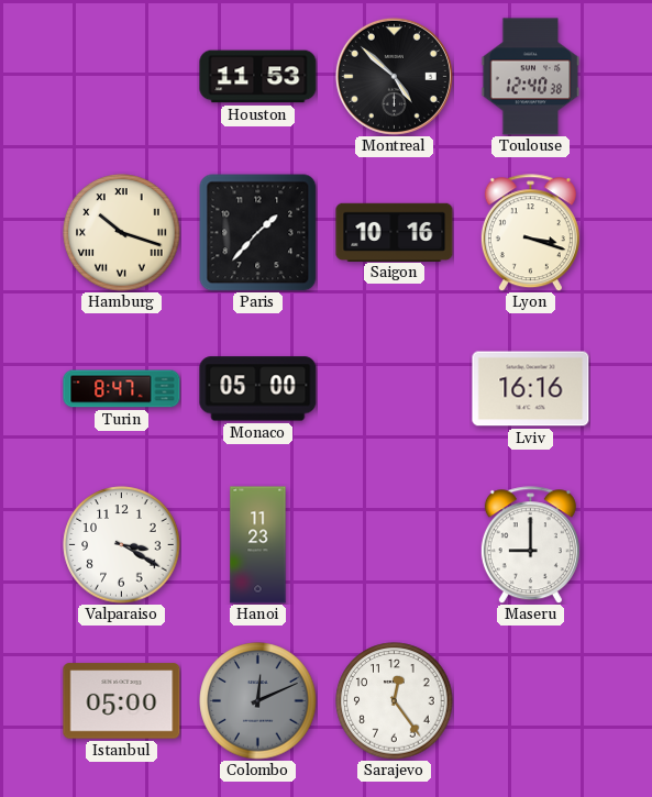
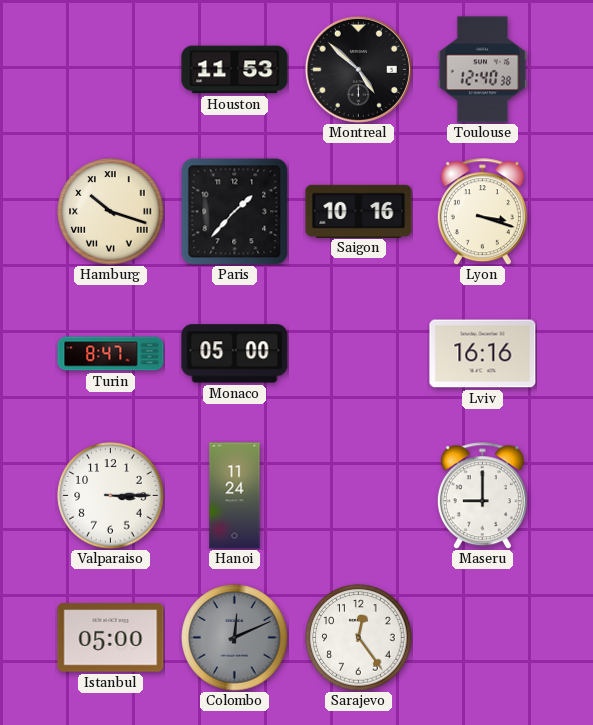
Valparaiso: 3:20 -> 3:15
Hanoi: 11:23 -> 11:24
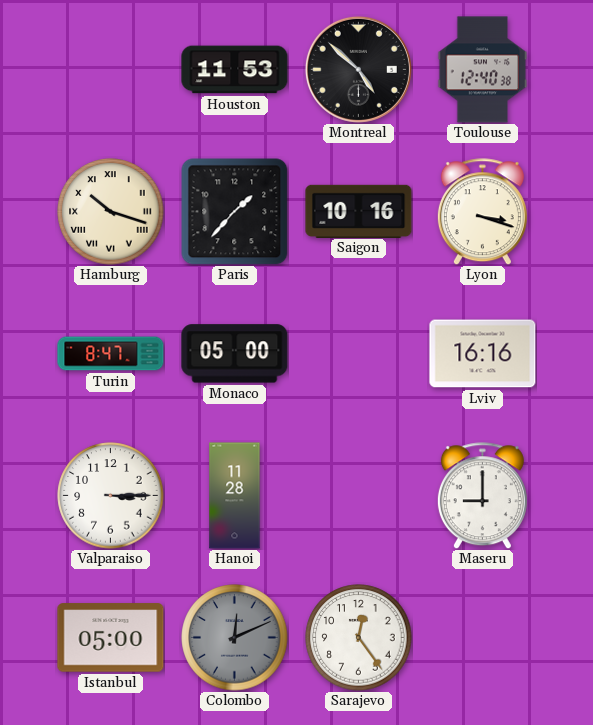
Hanoi: 11:24 -> 11:28
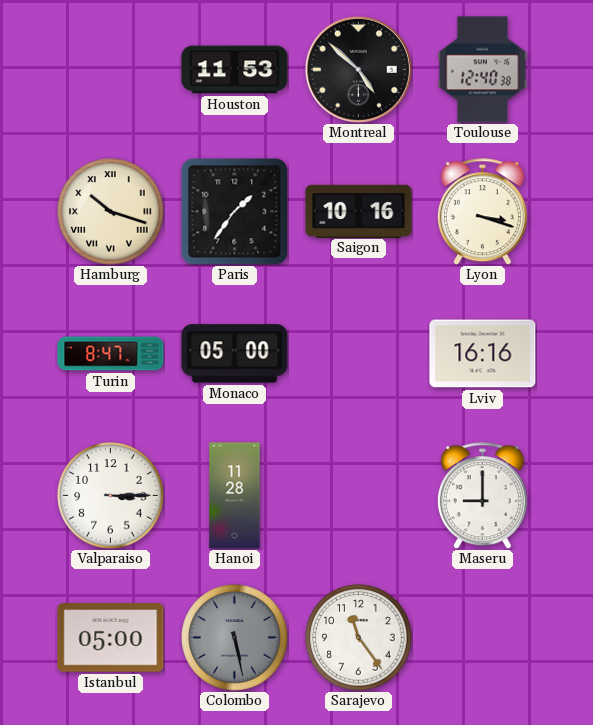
Paris: 1:37 -> 1:36
Colombo: 12:11 -> 5:28
Sarajevo: 12:24 -> 11:24
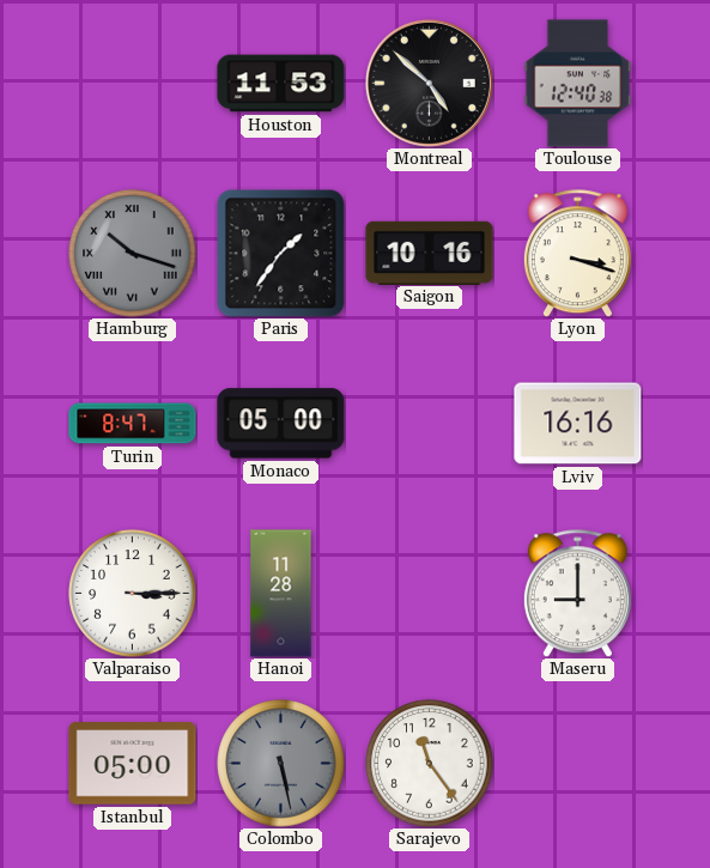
Hamburg dial: cream -> grey
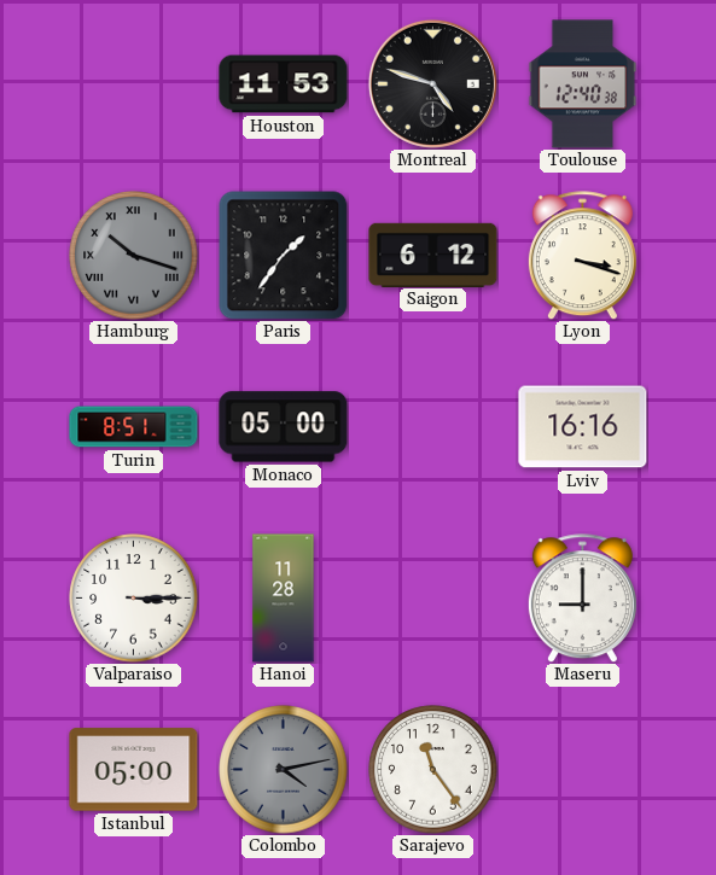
Montreal: 4:52 -> 4:48
Saigon: 10:16 -> 6:12
Turin: 8:47 -> 8:51
Colombo: 5:28 -> 4:13
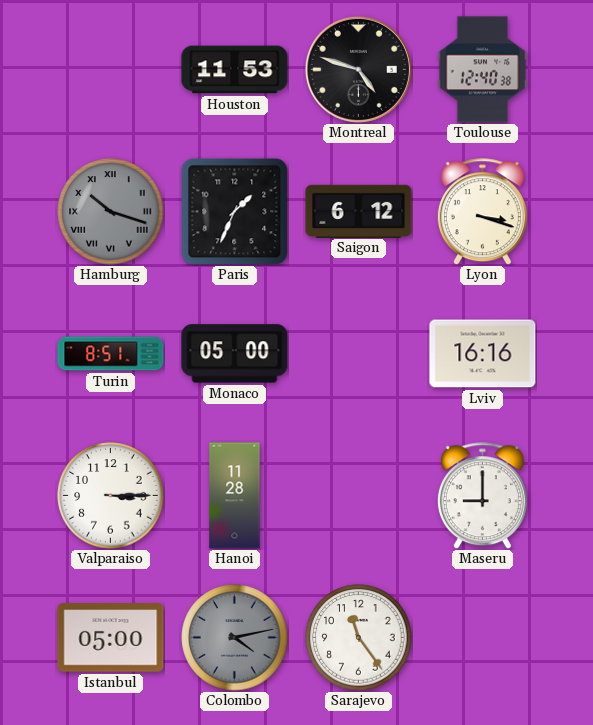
Paris: 1:36 -> 1:34
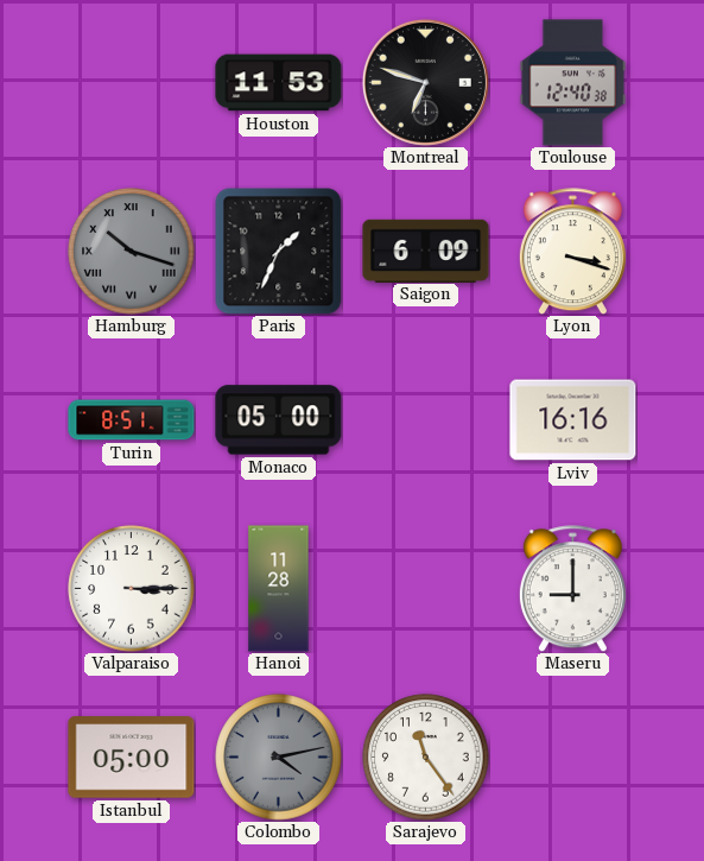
Montreal: 4:48 -> 6:48
Saigon: 6:12 -> 6:09
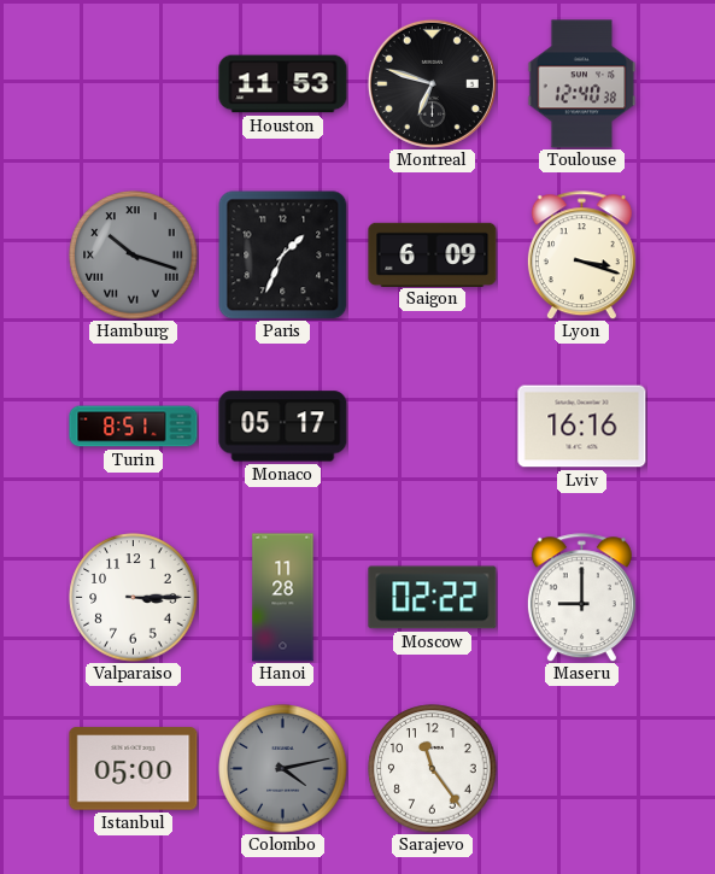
Monaco: 05:00 -> 05:17
Moscow: none -> 02:22
